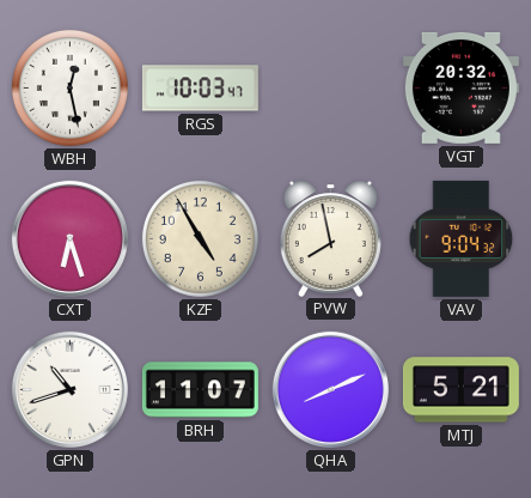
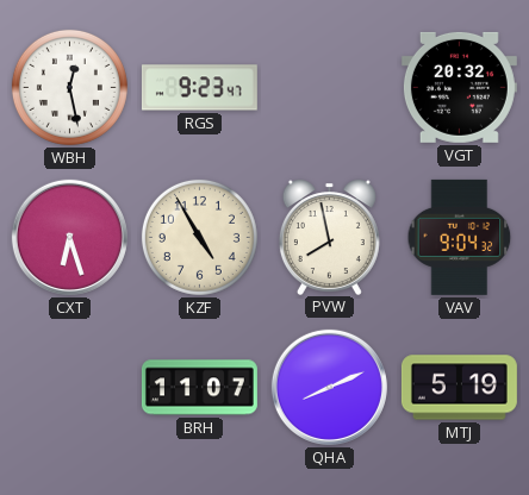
RGS: 10:03 -> 9:23
GPN: 10:42 -> none
MTJ: 5:21 -> 5:19
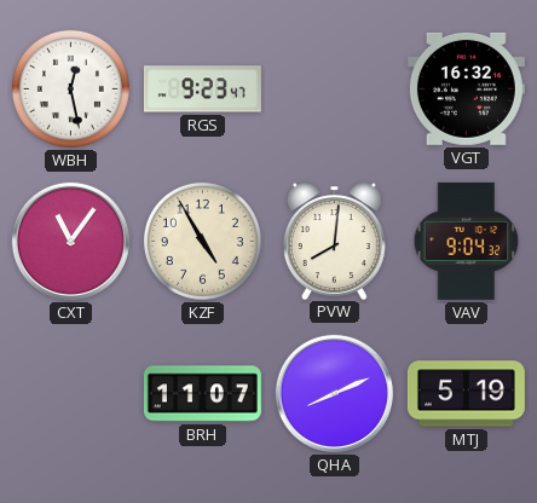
VGT: 20:32 -> 16:32
CXT: 6:27 -> 11:06
PVW: 7:58 -> 8:01
